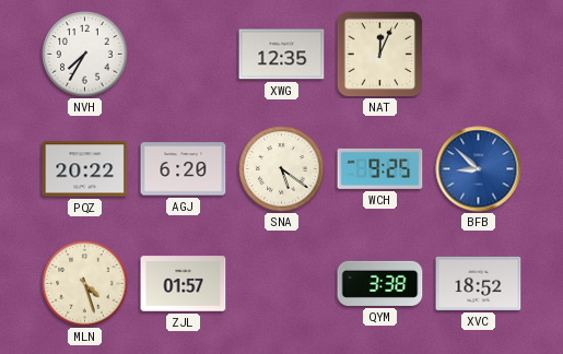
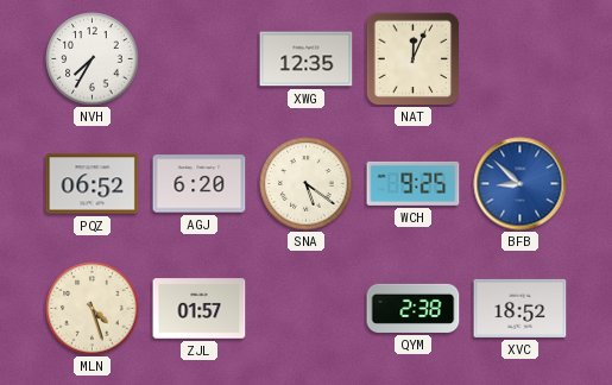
PQZ: 20:22 -> 06:52
QYM: 3:38 -> 2:38
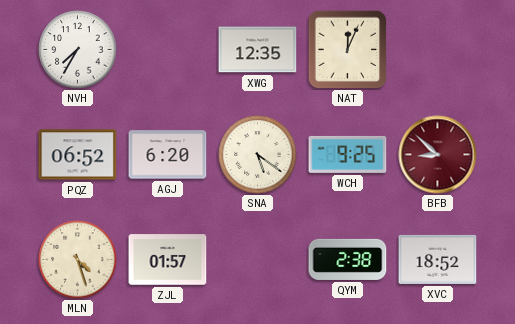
BFB dial: blue -> burgundy
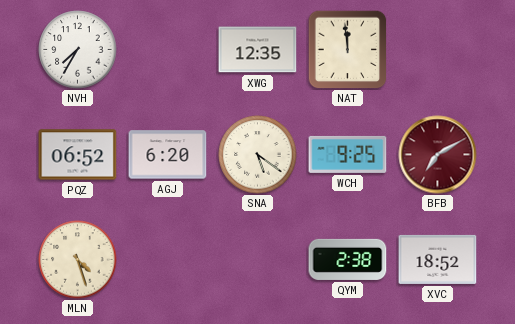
NAT: 12:04 -> 11:59
BFB: 8:52 -> 7:10
ZJL: 01:57 -> none
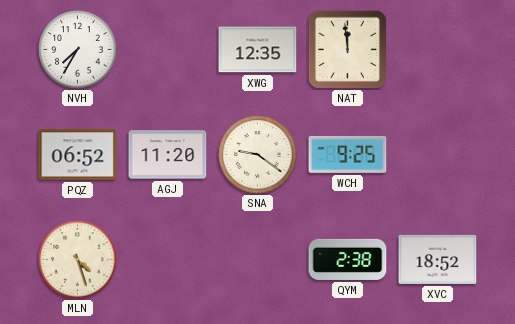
AGJ: 6:20 -> 11:20
SNA: 5:21 -> 9:21
BFB: 7:10 -> none
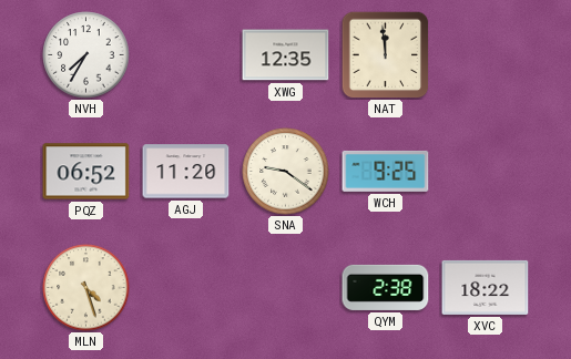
XVC: 18:52 -> 18:22
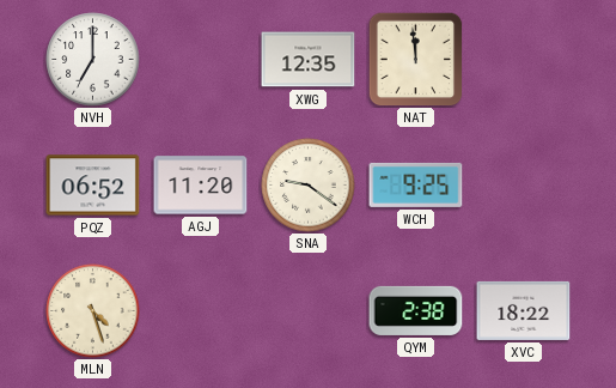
NVH: 7:35 -> 7:00
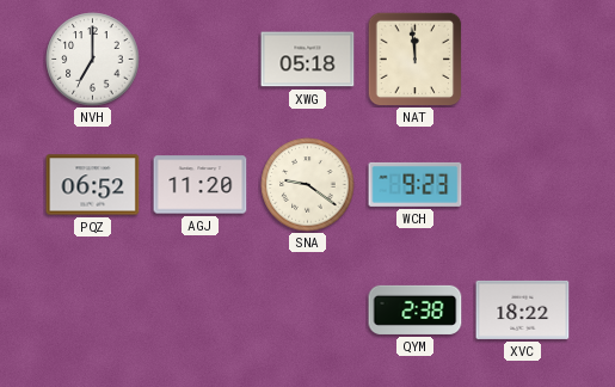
XWG: 12:35 -> 05:18
WCH: 9:25 -> 9:23
MLN: 4:27 -> none
